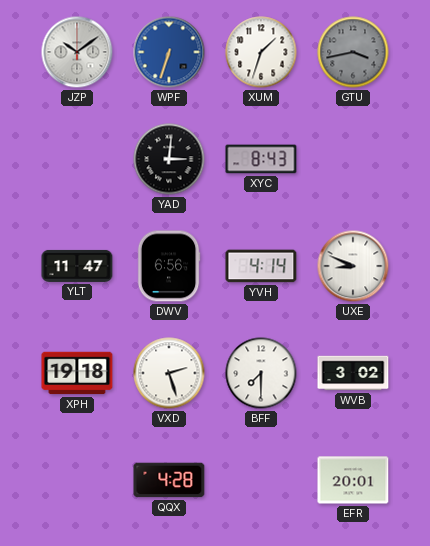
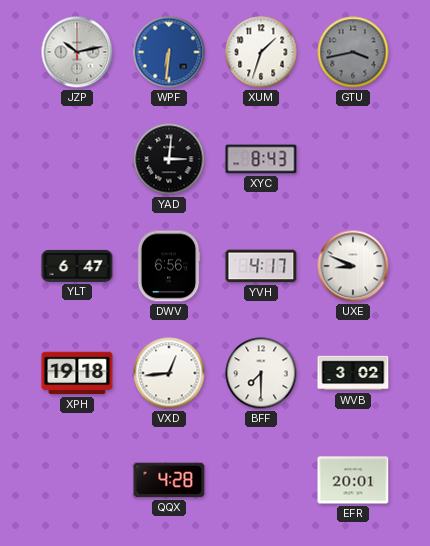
JZP: 10:09 -> 10:13
WPF: 6:33 -> 6:31
YLT: 11:47 -> 6:47
YVH: 4:14 -> 4:17
VXD: 2:27 -> 12:44
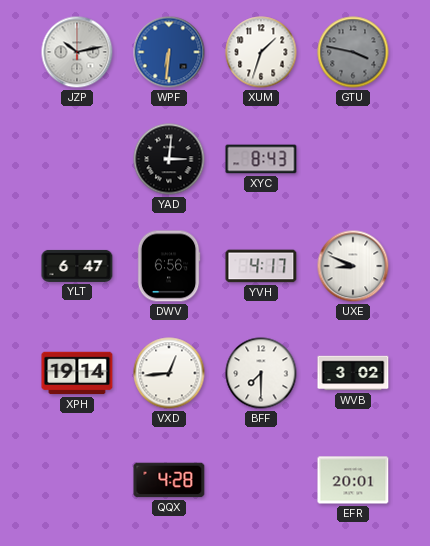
GTU: 3:43 -> 3:47
XPH: 19:18 -> 19:14
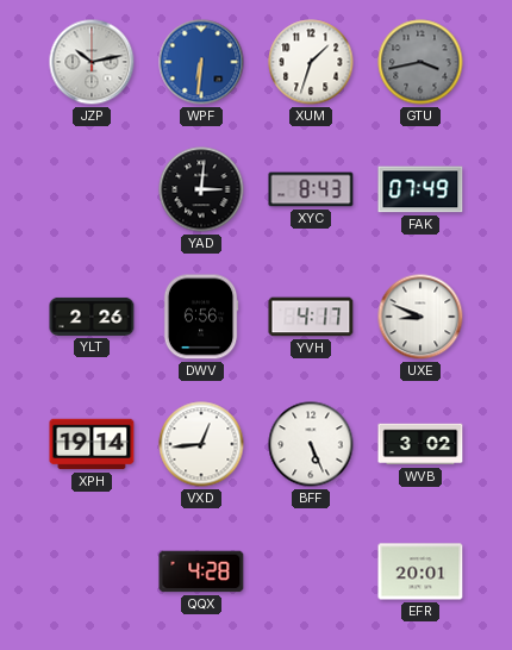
GTU: 3:47 -> 3:43
FAK: none -> 07:49
YLT: 6:47 -> 2:26
BFF: 7:30 -> 5:26
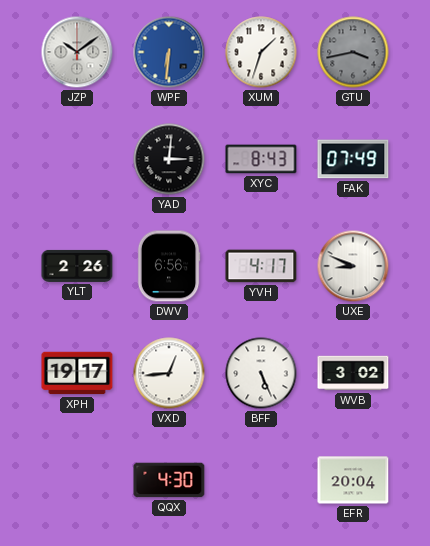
JZP: 10:13 -> 10:09
XPH: 19:14 -> 19:17
QQX: 4:28 -> 4:30
EFR: 20:01 -> 20:04
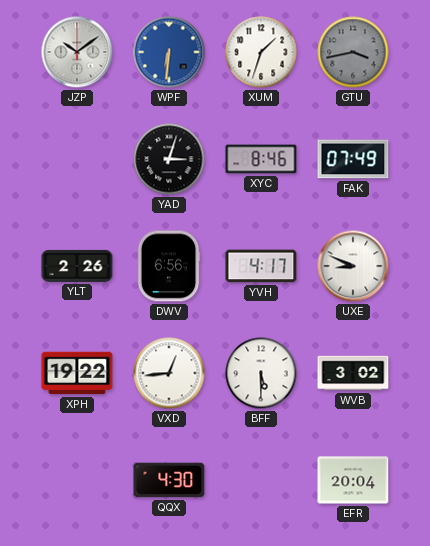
YAD: 3:01 -> 3:03
XYC: 8:43 -> 8:46
XPH: 19:17 -> 19:22
BFF: 5:26 -> 5:30
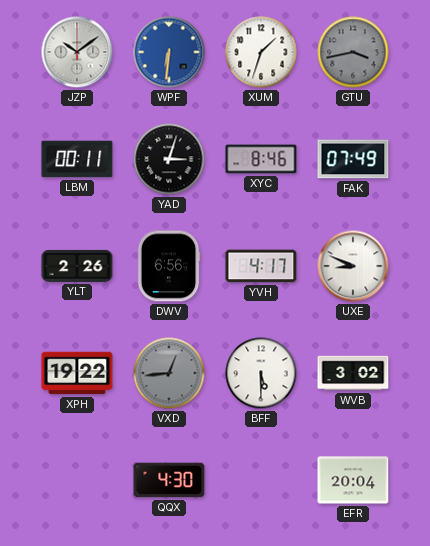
LBM: none -> 00:11
VXD dial: white -> grey
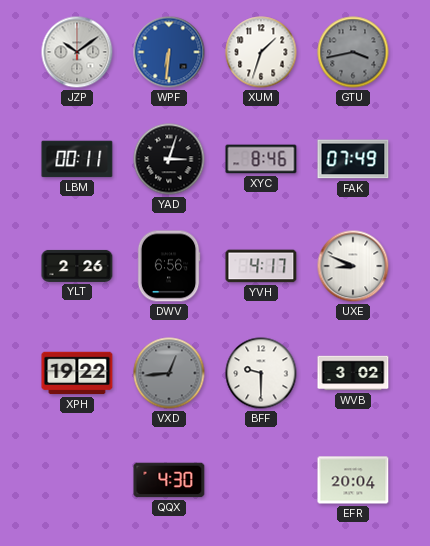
BFF: 5:30 -> 9:30
